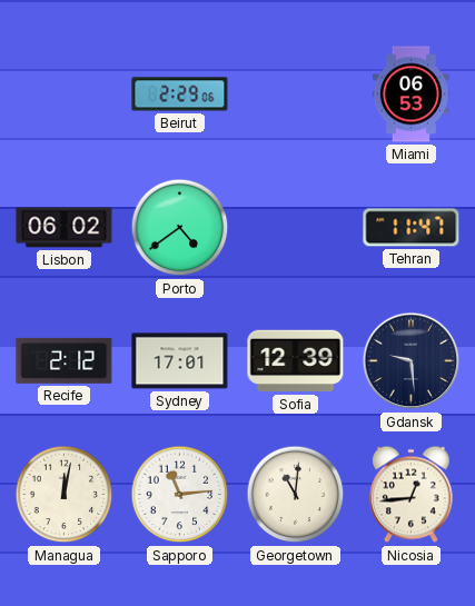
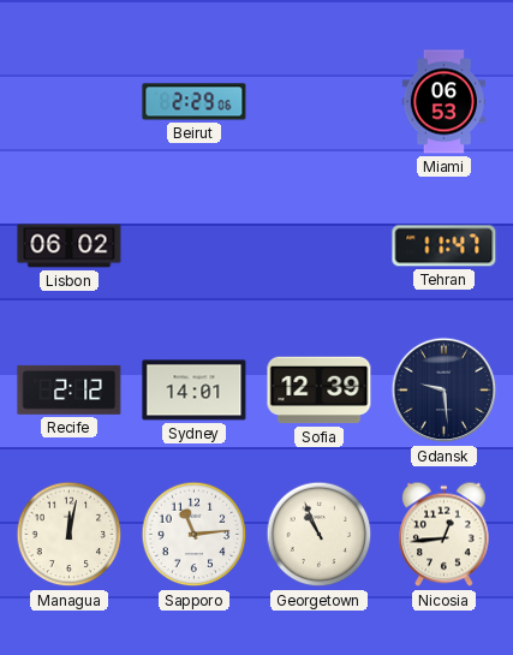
Porto: 4:39 -> none
Sydney: 17:01 -> 14:01
Georgetown: 11:01 -> 10:56
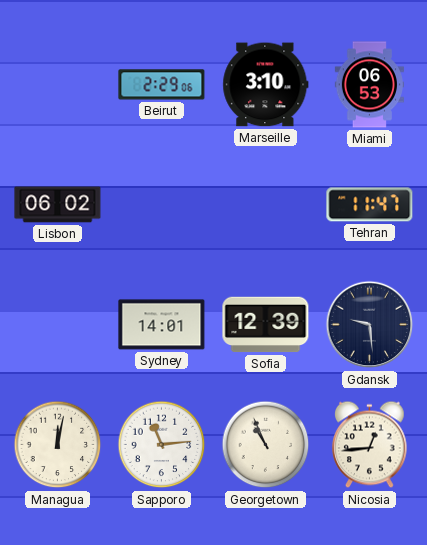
Marseille: none -> 3:10
Recife: 2:12 -> none
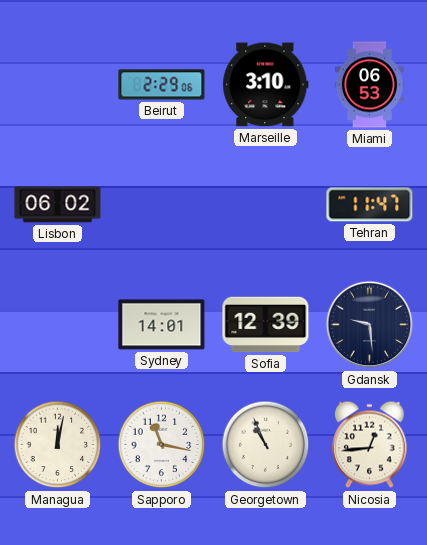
Sapporo: 11:14 -> 11:17
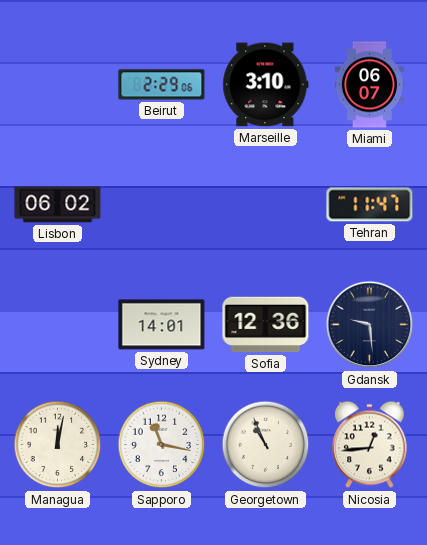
Miami: 06:53 -> 06:07
Sofia: 12:39 -> 12:36
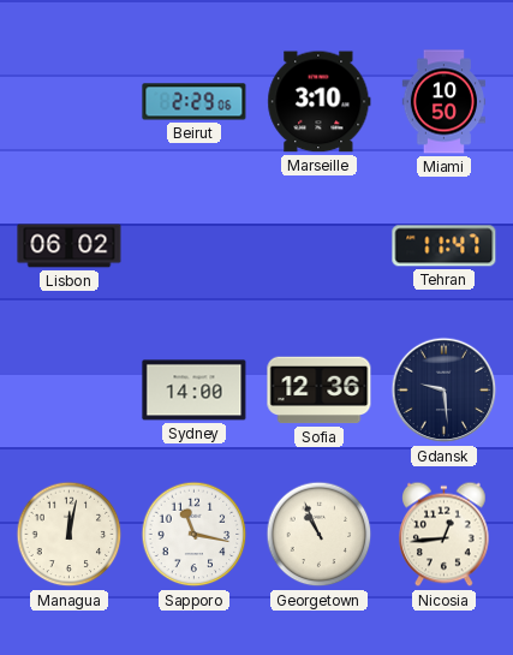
Miami: 06:07 -> 10:50
Sydney: 14:01 -> 14:00
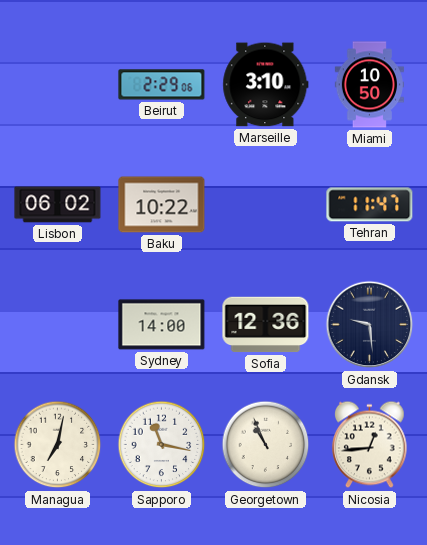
Baku: none -> 10:22
Managua: 12:02 -> 7:02
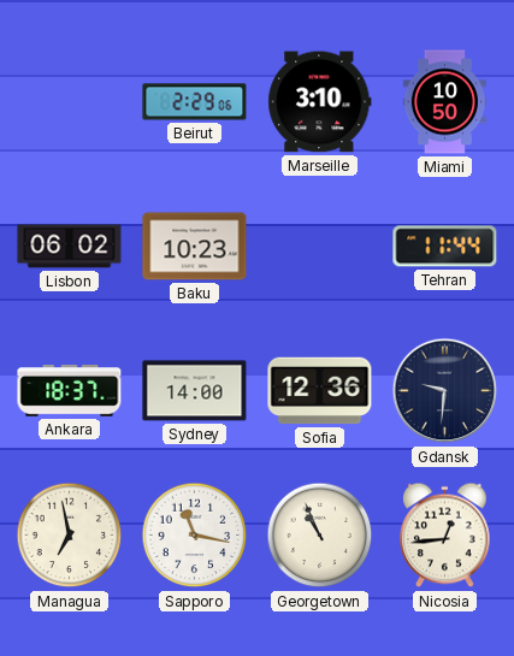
Baku: 10:22 -> 10:23
Tehran: 11:47 -> 11:44
Ankara: none -> 18:37
Gdansk: 9:29 -> 9:31
Managua: 7:02 -> 6:58
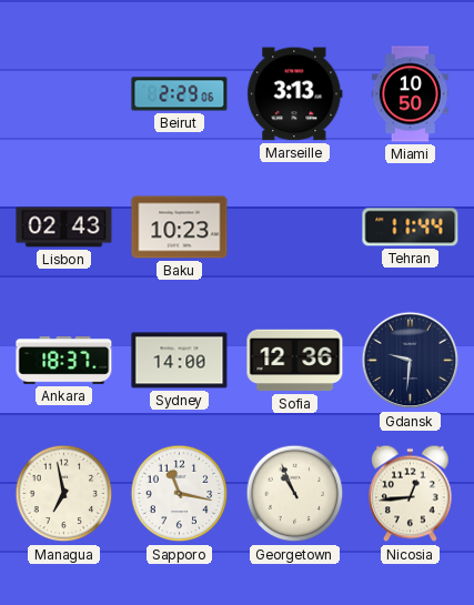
Marseille: 3:10 -> 3:13
Lisbon: 06:02 -> 02:43
